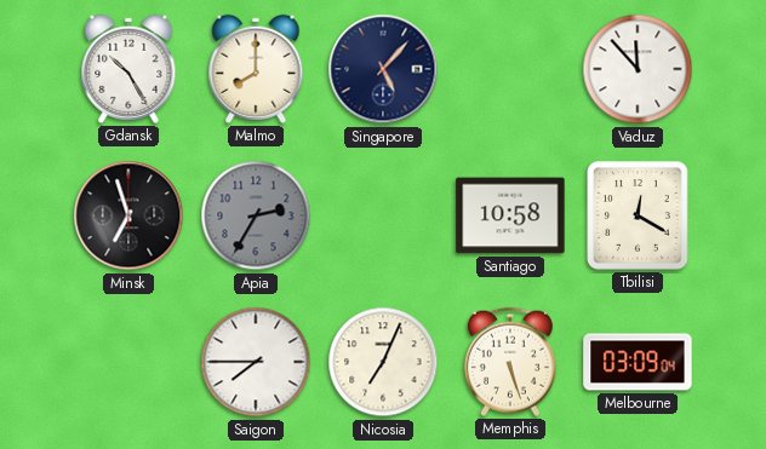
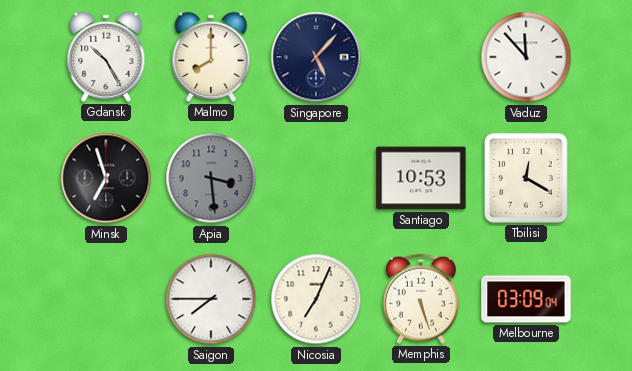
Apia: 2:35 -> 3:29
Santiago: 10:58 -> 10:53
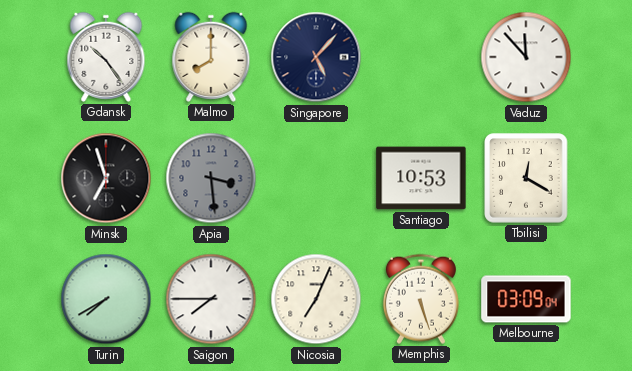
Gdansk: 10:25 -> 10:24
Turin: none -> 7:40
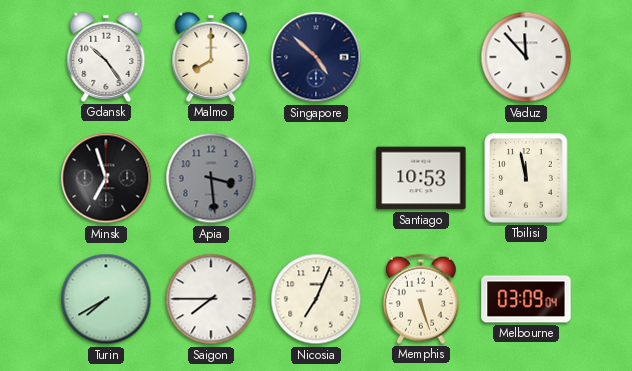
Singapore: 5:07 -> 4:52
Tbilisi: 12:20 -> 11:58
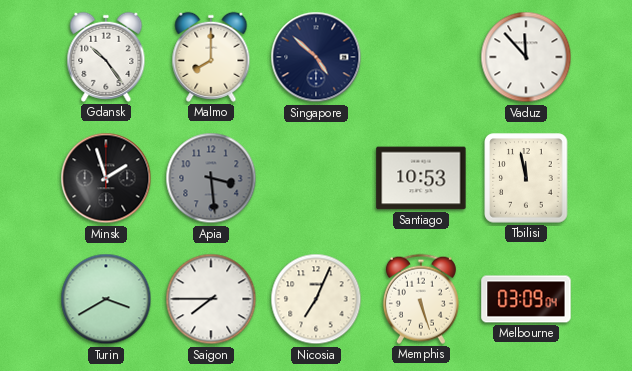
Minsk: 6:57 -> 1:57
Turin: 7:40 -> 3:40
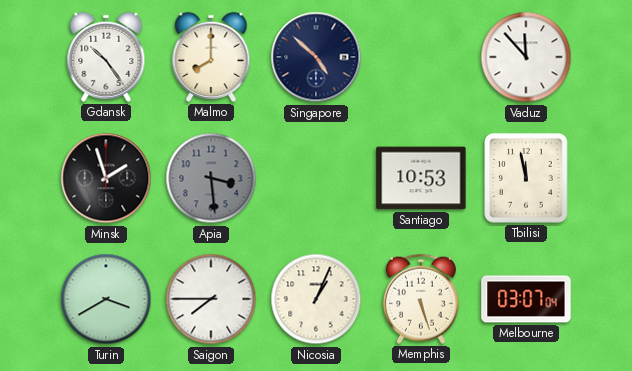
Nicosia: 7:04 -> 1:04
Melbourne: 03:09 -> 03:07
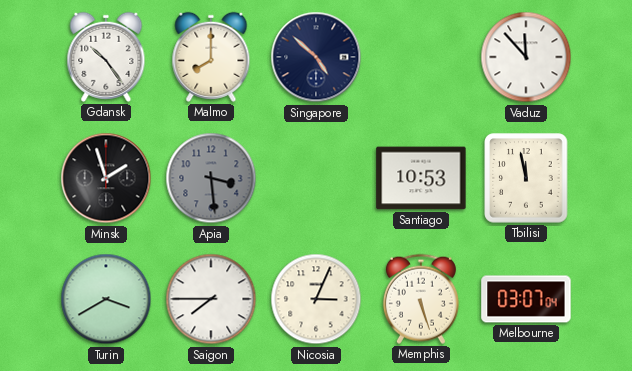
Nicosia: 1:04 -> 3:04
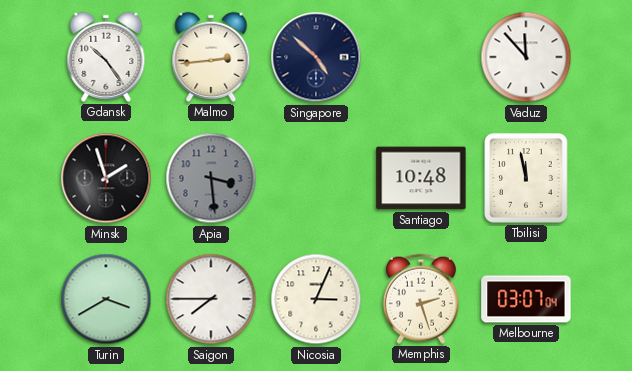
Malmo: 8:00 -> 2:44
Santiago: 10:53 -> 10:48
Memphis: 5:27 -> 2:27
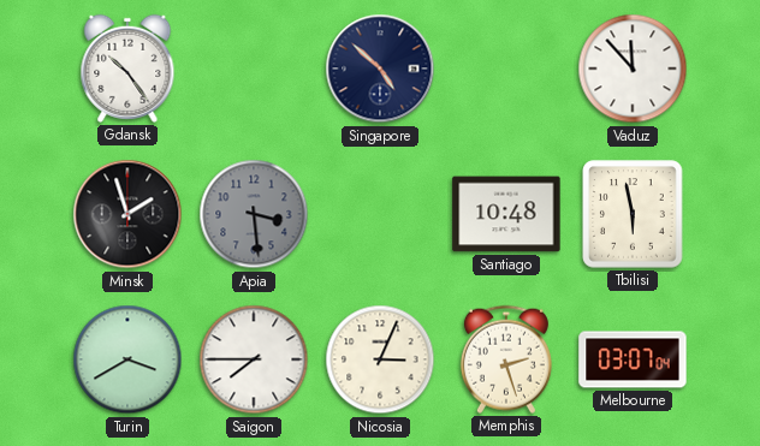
Malmo: 2:44 -> none
Tbilisi: 11:58 -> 5:58
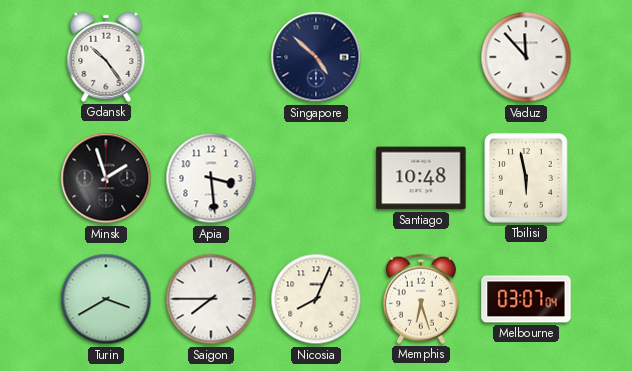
Apia dial: grey -> white
Nicosia: 3:04 -> 8:04
Memphis: 2:27 -> 6:27
